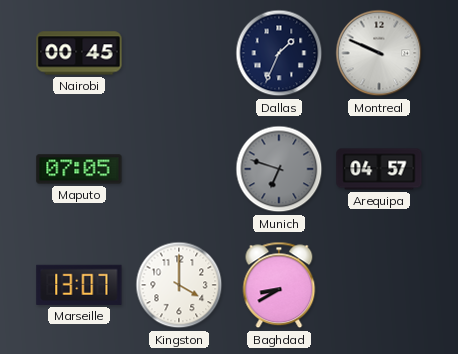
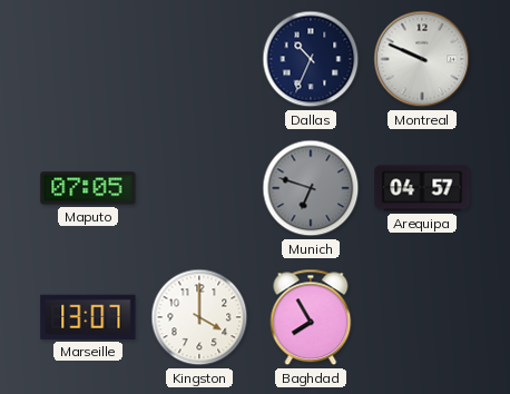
Nairobi: 00:45 -> none
Dallas: 1:34 -> 10:34
Baghdad: 8:40 -> 7:55
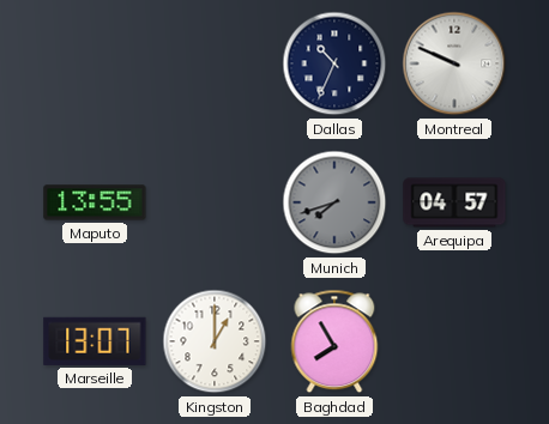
Maputo: 07:05 -> 13:55
Munich: 6:48 -> 7:42
Kingston: 4:00 -> 1:00
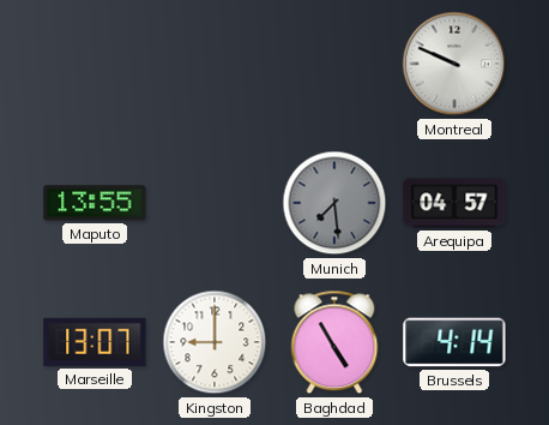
Dallas: 10:34 -> none
Munich: 7:42 -> 7:29
Kingston: 1:00 -> 9:00
Baghdad: 7:55 -> 4:55
Brussels: none -> 4:14
